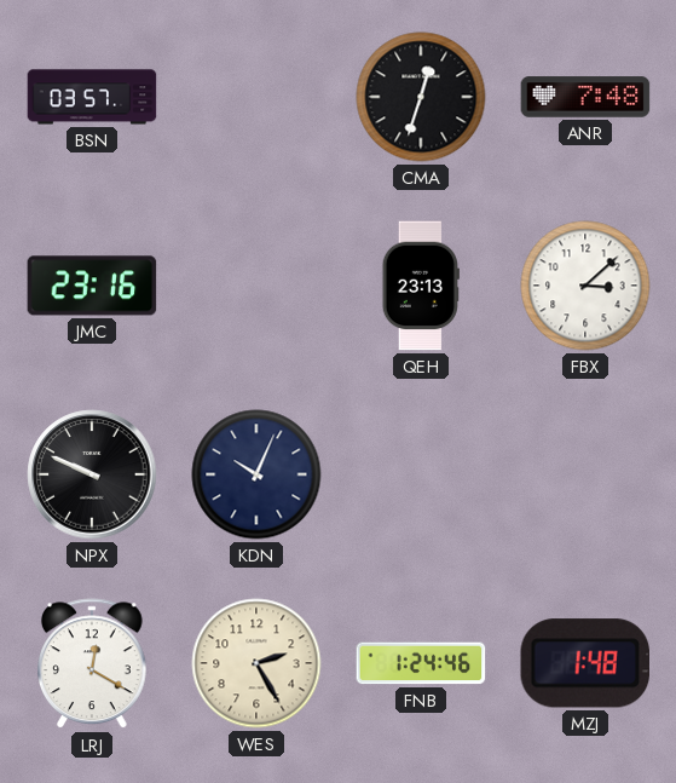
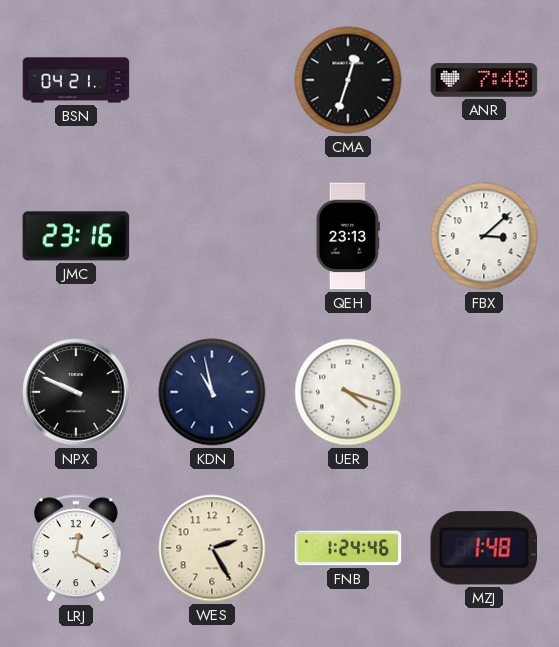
BSN: 03:57 -> 04:21
KDN: 10:04 -> 10:58
UER: none -> 4:18
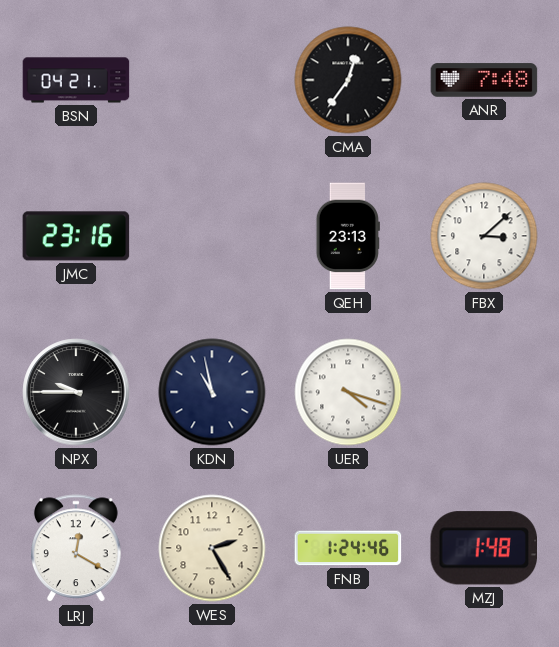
CMA: 12:33 -> 12:36
NPX: 9:49 -> 9:45
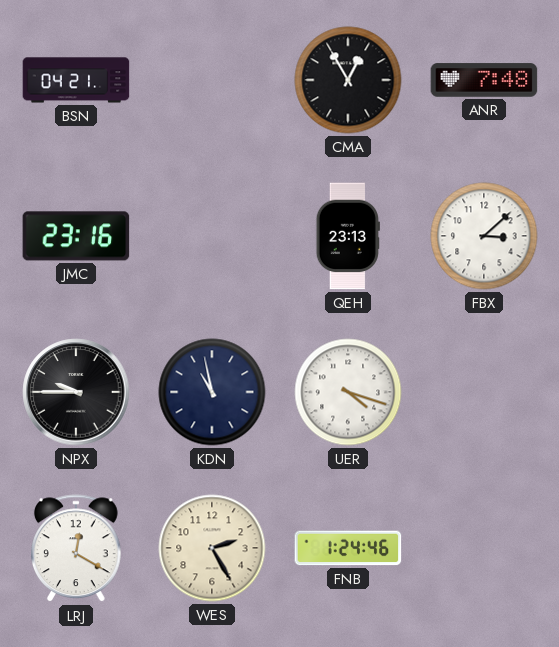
CMA: 12:36 -> 12:55
MZJ: 1:48 -> none
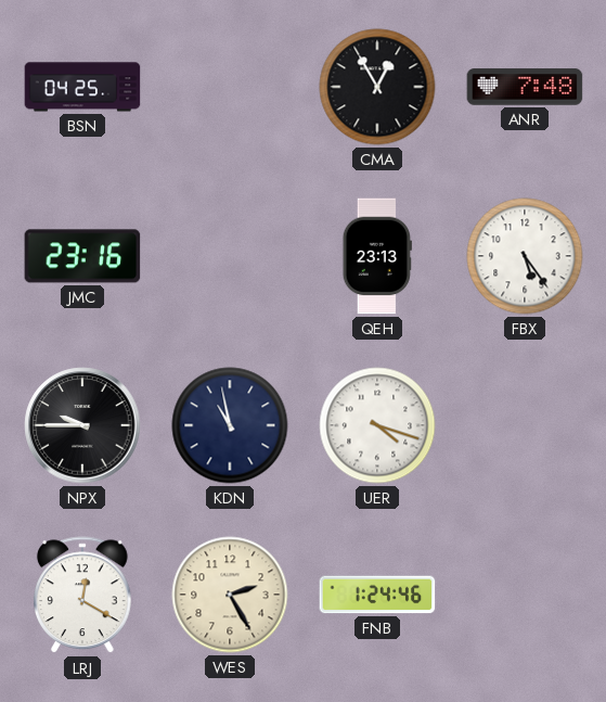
BSN: 04:21 -> 04:25
FBX: 3:08 -> 5:24
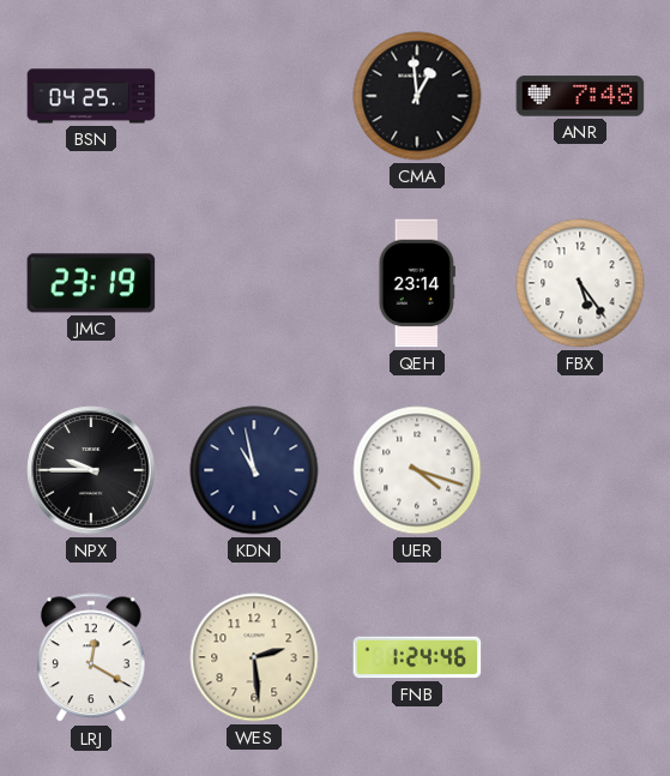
CMA: 12:55 -> 12:59
JMC: 23:16 -> 23:19
QEH: 23:13 -> 23:14
WES: 2:25 -> 2:29
